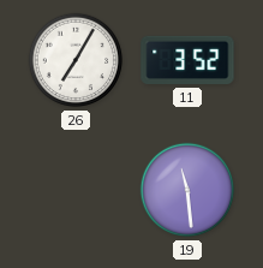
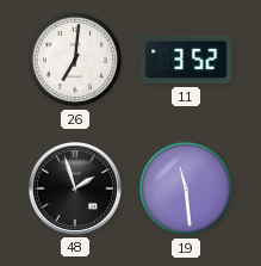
26: 7:05 -> 7:01
48: none -> 1:57
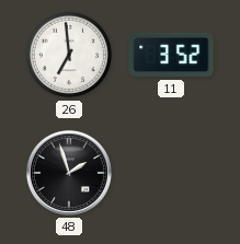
26: 7:01 -> 6:59
19: 11:29 -> none
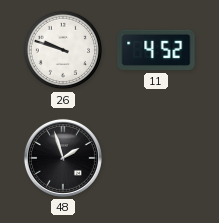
26: 6:59 -> 9:48
11: 3:52 -> 4:52
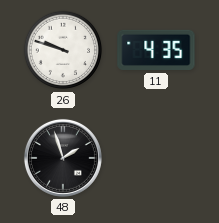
11: 4:52 -> 4:35
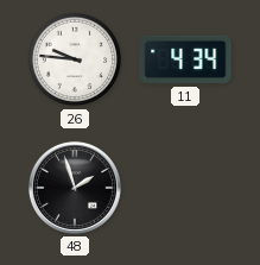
26: 9:48 -> 9:46
11: 4:35 -> 4:34
